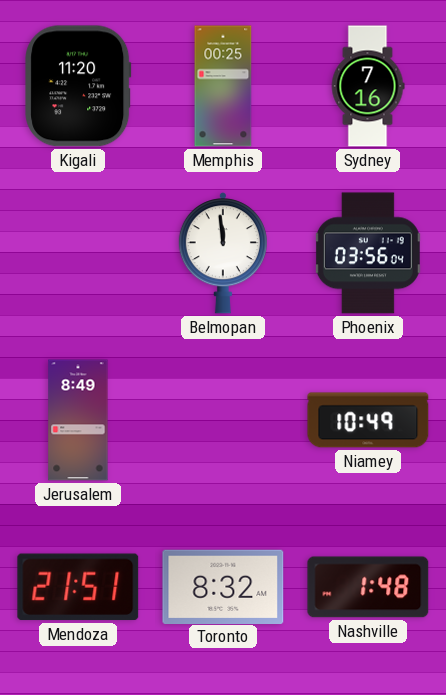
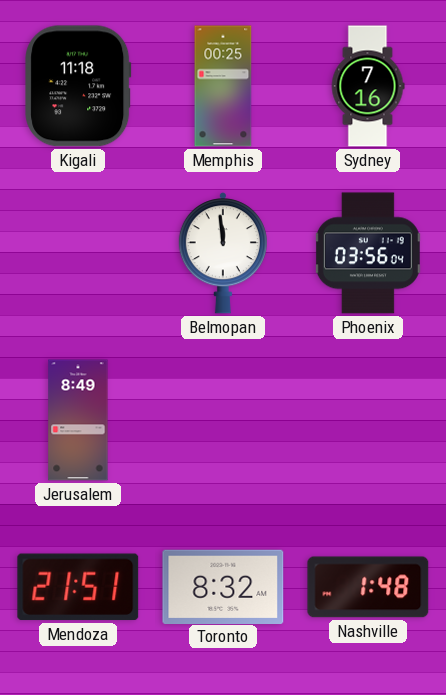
Kigali: 11:20 -> 11:18
Niamey: 10:49 -> none
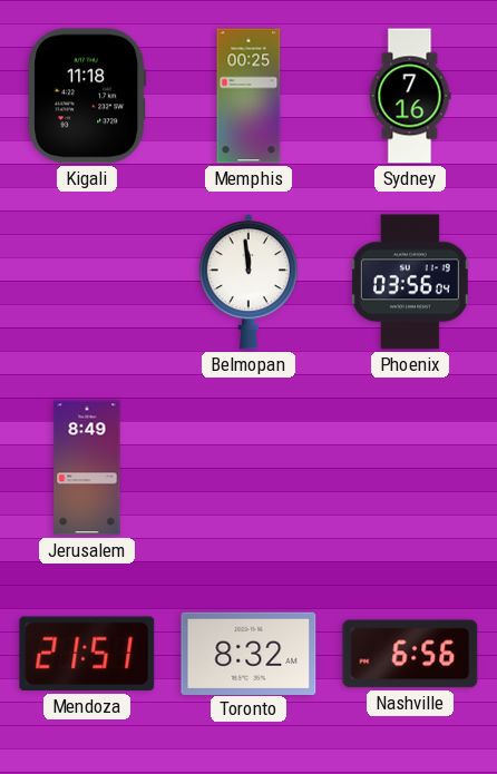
Nashville: 1:48 -> 6:56
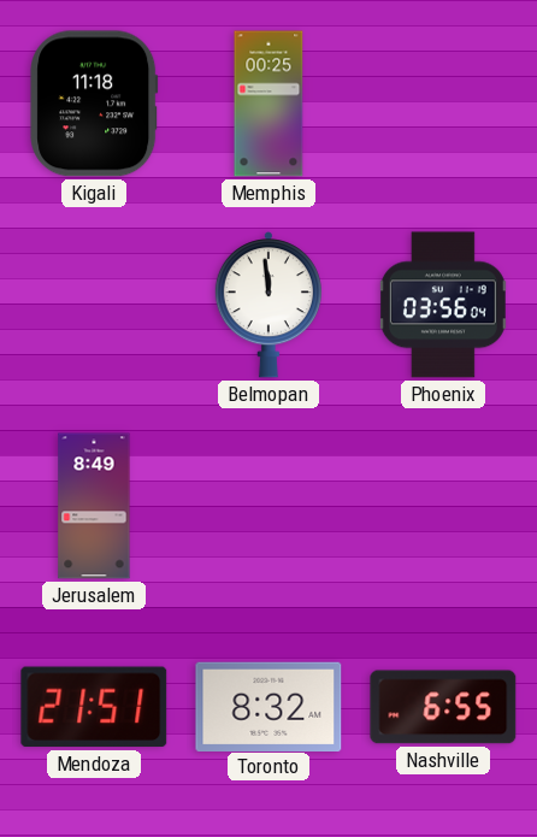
Sydney: 7:16 -> none
Nashville: 6:56 -> 6:55
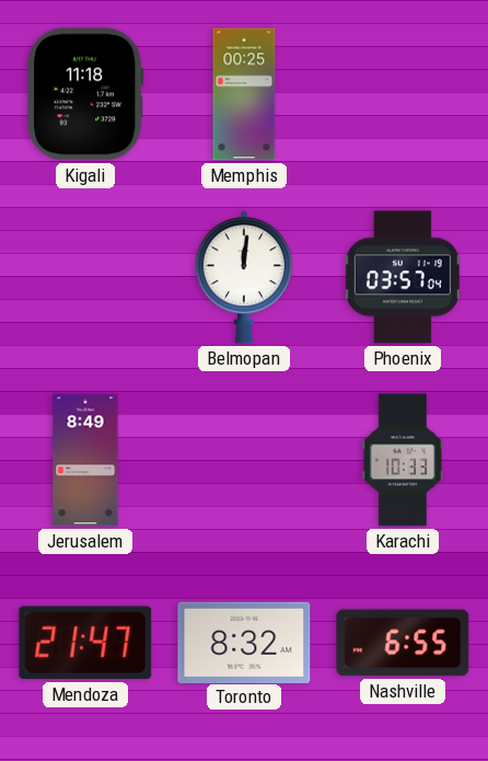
Belmopan: 11:59 -> 12:01
Phoenix: 03:56 -> 03:57
Karachi: none -> 10:33
Mendoza: 21:51 -> 21:47
